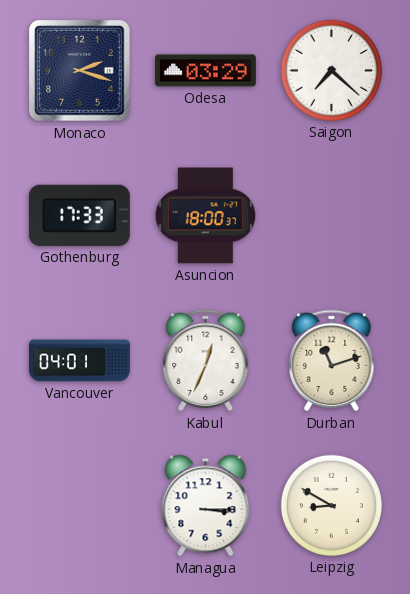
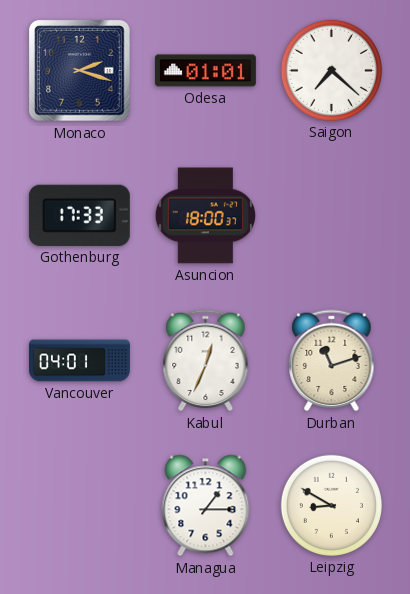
Odesa: 03:29 -> 01:01
Managua: 3:15 -> 1:15
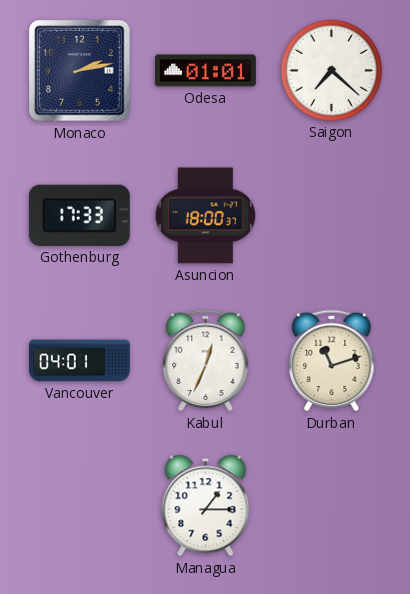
Monaco: 2:18 -> 2:13
Leipzig: 8:50 -> none
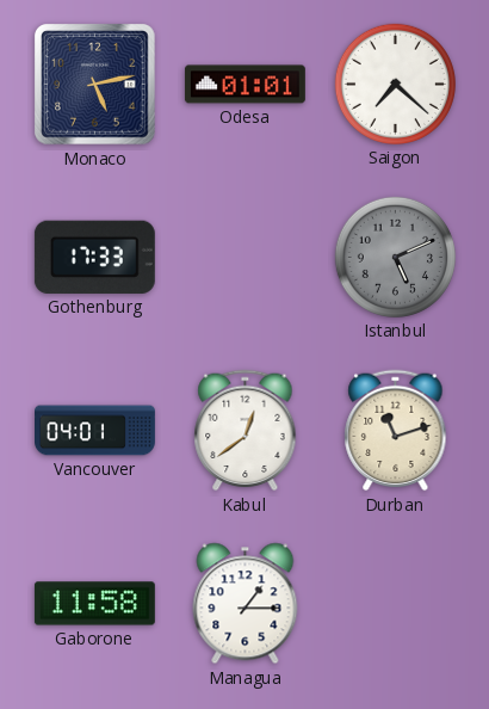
Monaco: 2:13 -> 5:13
Asuncion: 18:00 -> none
Istanbul: none -> 5:11
Kabul: 12:34 -> 12:39
Gaborone: none -> 11:58
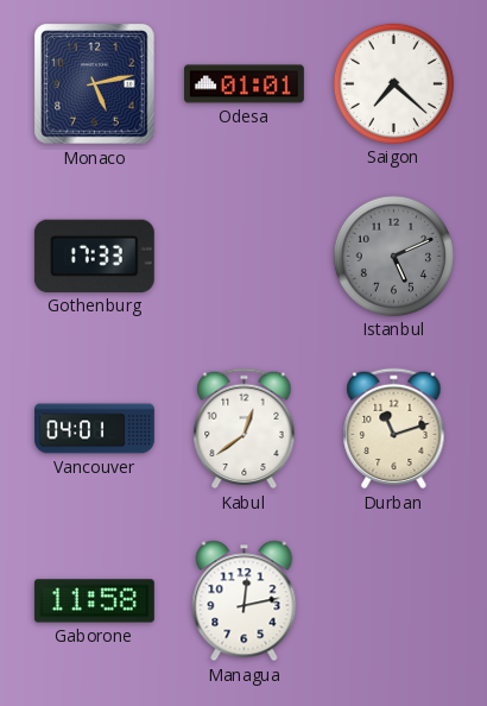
Managua: 1:15 -> 12:13
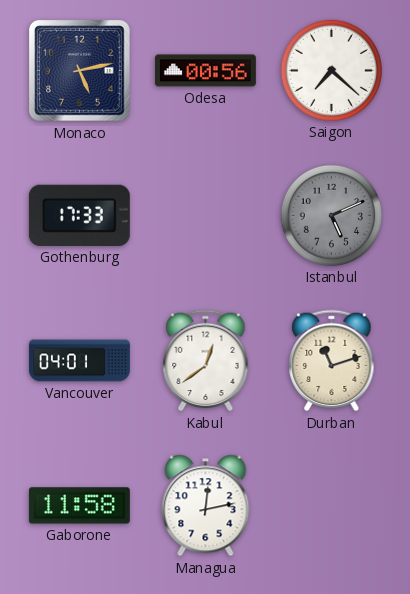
Odesa: 01:01 -> 00:56
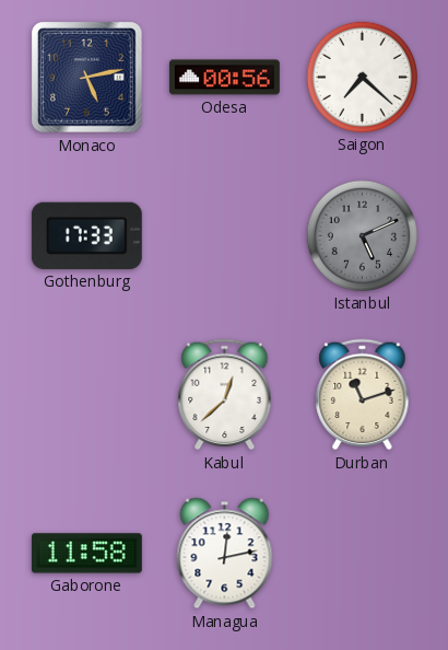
Vancouver: 04:01 -> none
Kabul: 12:39 -> 12:38
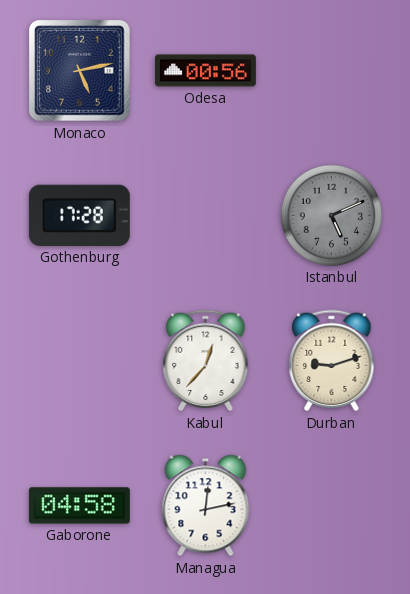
Saigon: 7:22 -> none
Gothenburg: 17:33 -> 17:28
Kabul: 12:38 -> 12:37
Durban: 11:12 -> 9:12
Gaborone: 11:58 -> 04:58
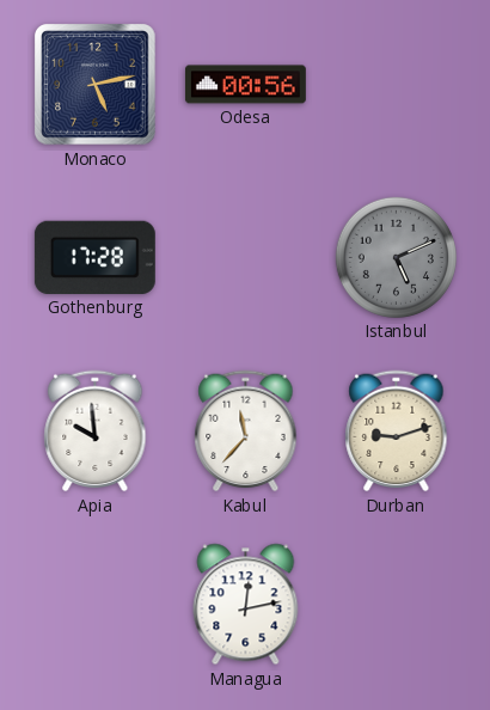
Apia: none -> 9:59
Kabul: 12:37 -> 11:37
Gaborone: 04:58 -> none
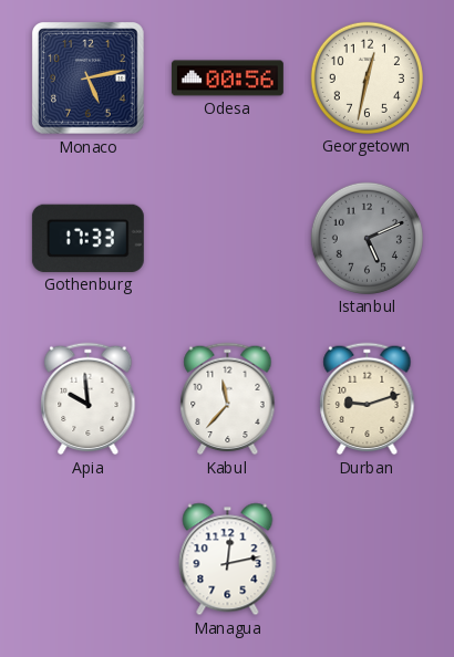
Georgetown: none -> 12:32
Gothenburg: 17:28 -> 17:33
